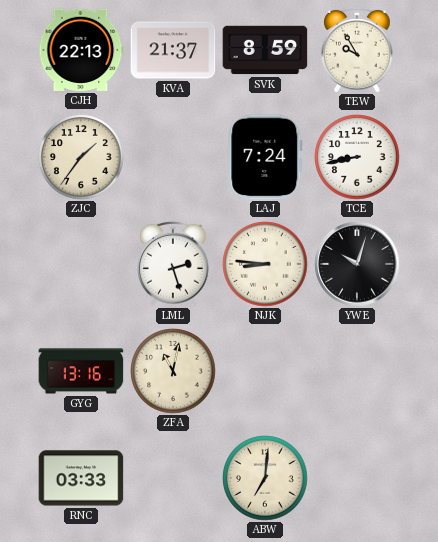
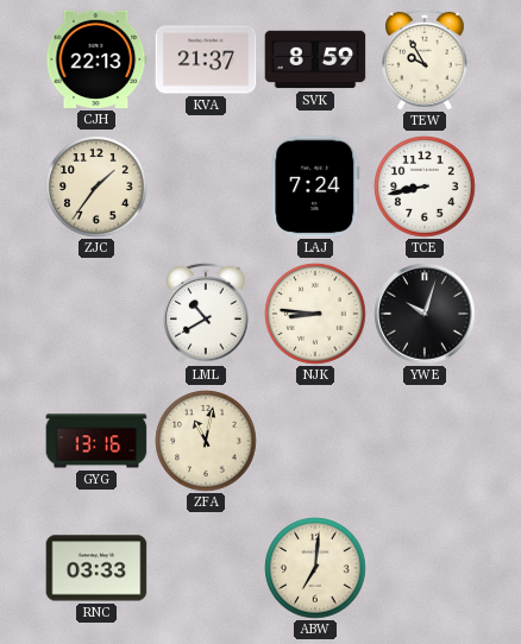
LML: 2:27 -> 10:40
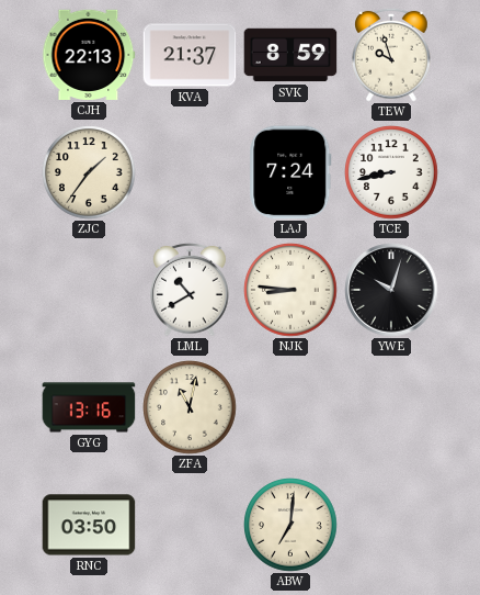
TEW: 9:55 -> 9:57
RNC: 03:33 -> 03:50
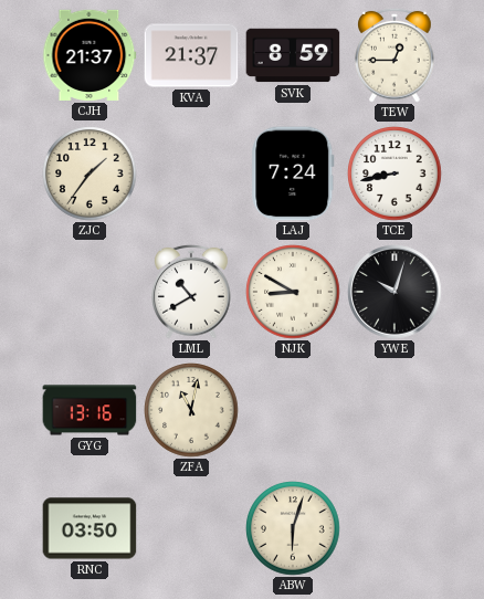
CJH: 22:13 -> 21:37
TEW: 9:57 -> 12:45
NJK: 8:46 -> 8:50
ABW: 7:01 -> 6:03
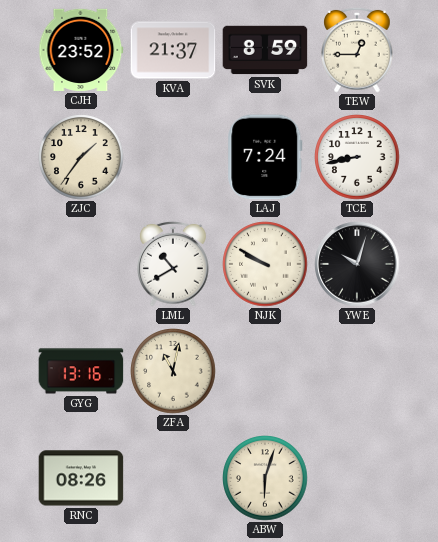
CJH: 21:37 -> 23:52
NJK: 8:50 -> 9:50
RNC: 03:50 -> 08:26
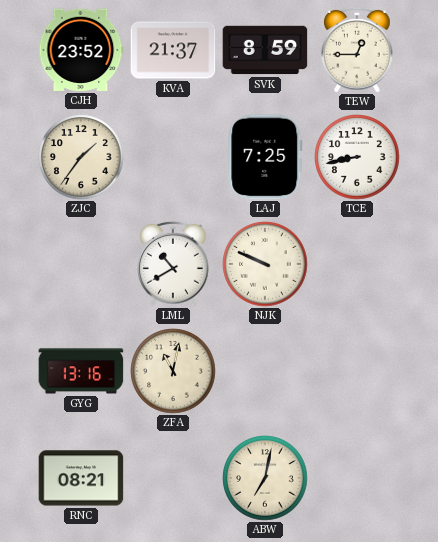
LAJ: 7:24 -> 7:25
NJK: 9:50 -> 9:49
YWE: 10:03 -> none
RNC: 08:26 -> 08:21
ABW: 6:03 -> 7:02
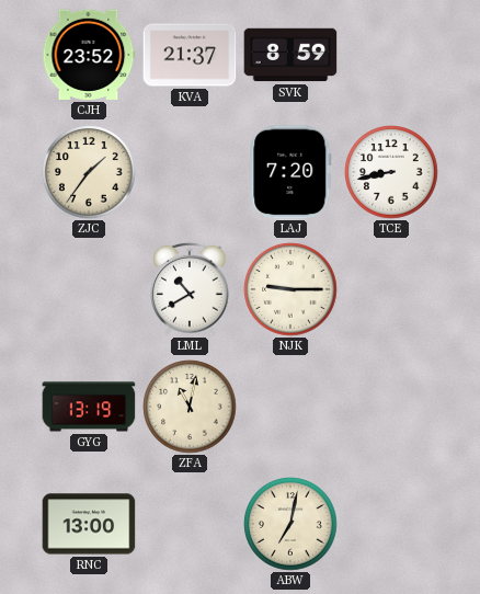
TEW: 12:45 -> none
LAJ: 7:25 -> 7:20
NJK: 9:49 -> 9:15
GYG: 13:16 -> 13:19
RNC: 08:21 -> 13:00
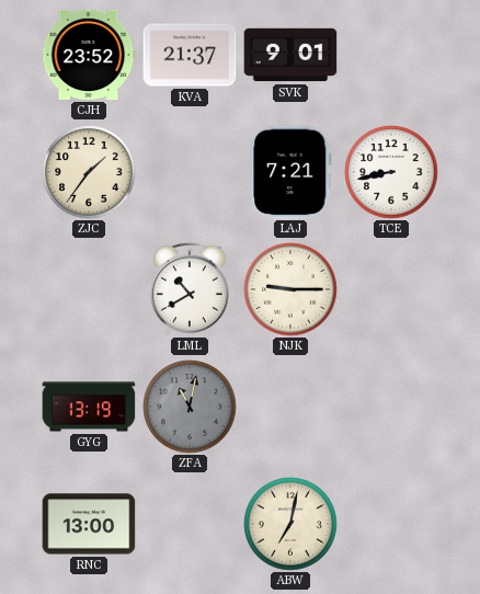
SVK: 8:59 -> 9:01
LAJ: 7:20 -> 7:21
ZFA dial: cream -> grey
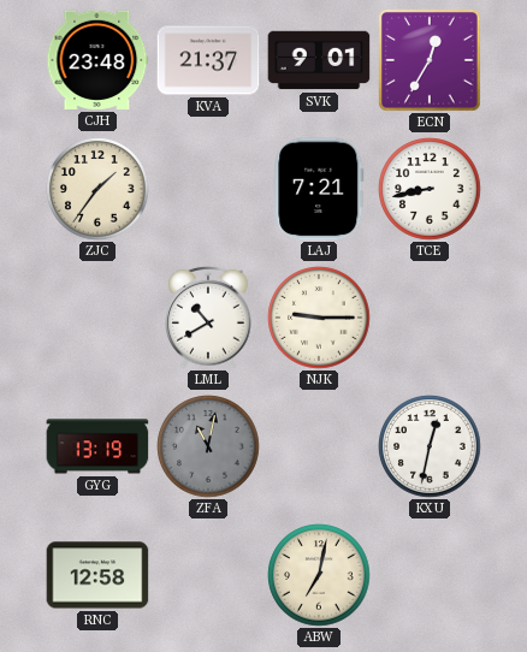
CJH: 23:52 -> 23:48
ECN: none -> 12:35
KXU: none -> 12:32
RNC: 13:00 -> 12:58
